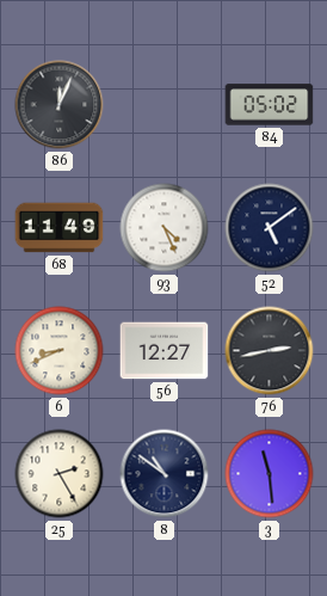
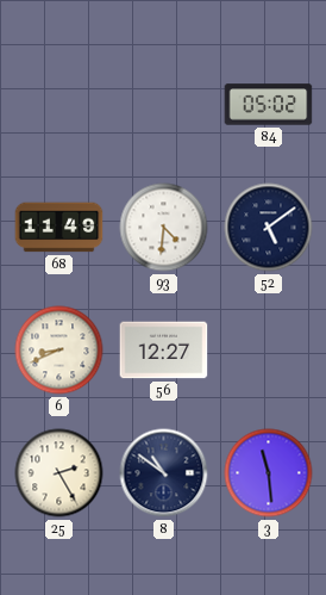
86: 12:04 -> none
93: 4:26 -> 4:31
76: 2:43 -> none
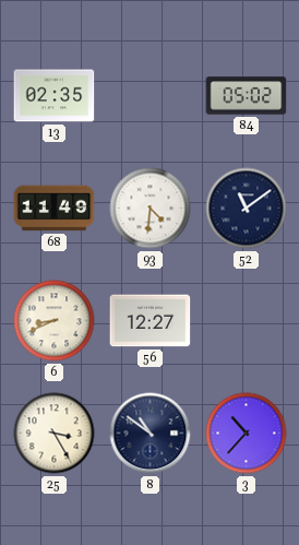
13: none -> 02:35
52: 5:09 -> 11:09
25: 2:25 -> 3:25
3: 11:29 -> 10:37
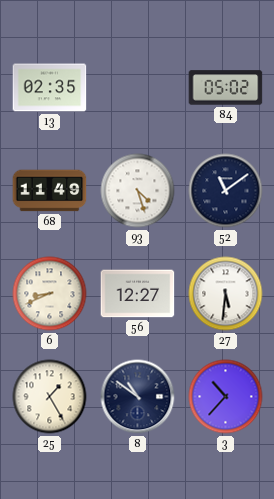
93: 4:31 -> 4:27
27: none -> 5:31
25: 3:25 -> 1:25
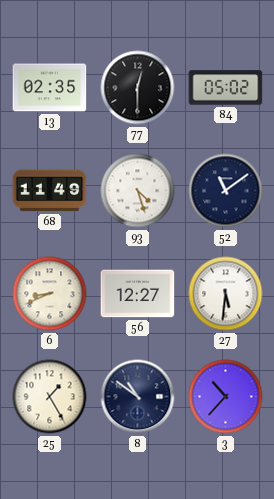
77: none -> 12:30
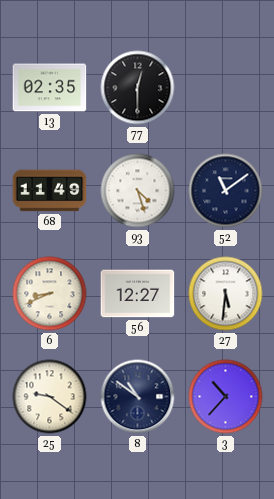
84: 05:02 -> none
25: 1:25 -> 9:21
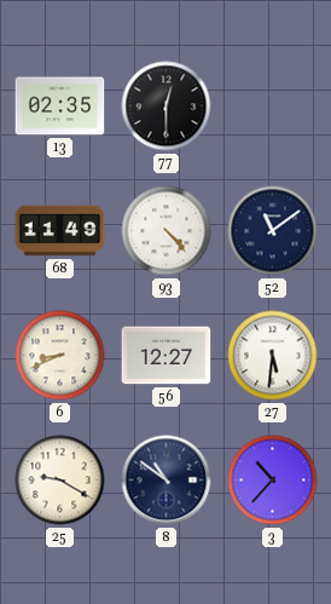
93: 4:27 -> 4:23
25: 9:21 -> 9:20
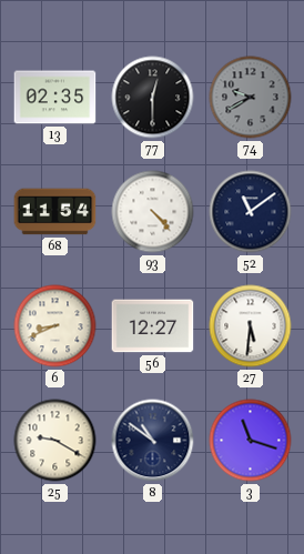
74: none -> 9:40
68: 11:49 -> 11:54
3: 10:37 -> 11:18
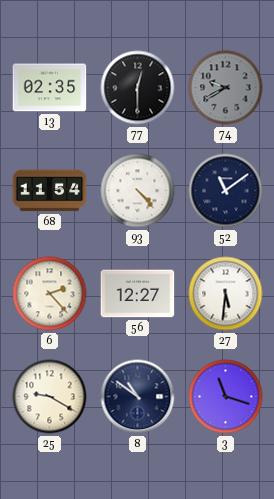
6: 8:41 -> 2:23
